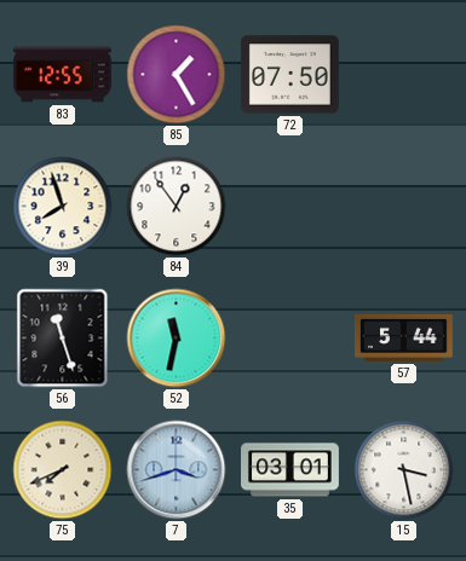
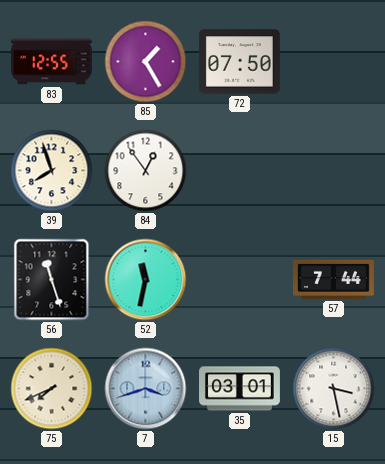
57: 5:44 -> 7:44
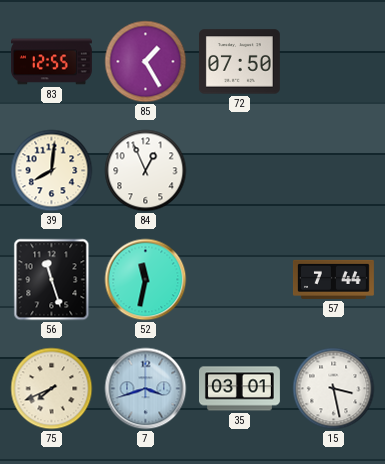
39: 7:57 -> 8:01
84: 12:54 -> 12:56
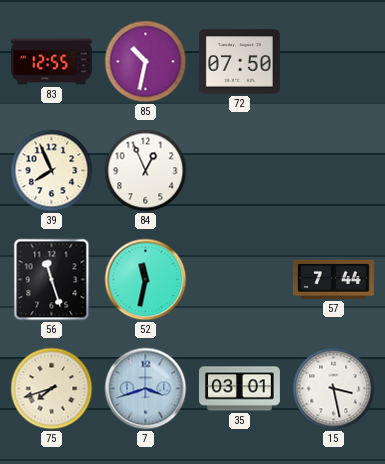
85: 1:25 -> 10:32
39: 8:01 -> 7:56
75: 7:41 -> 7:42
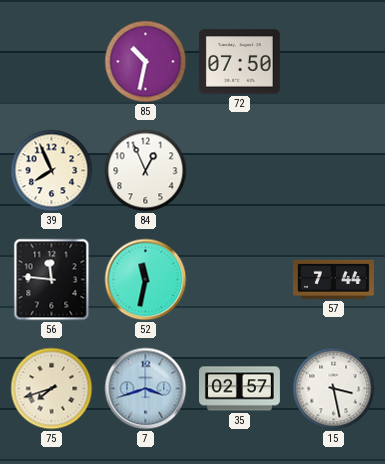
83: 12:55 -> none
56: 11:27 -> 11:46
35: 03:01 -> 02:57
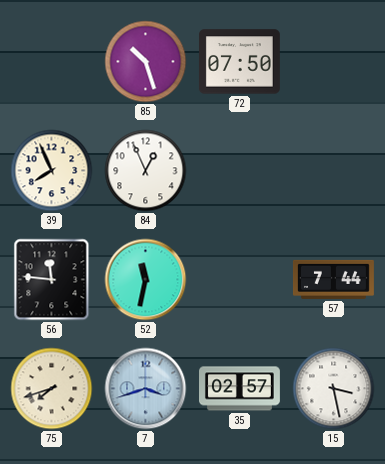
85: 10:32 -> 10:27
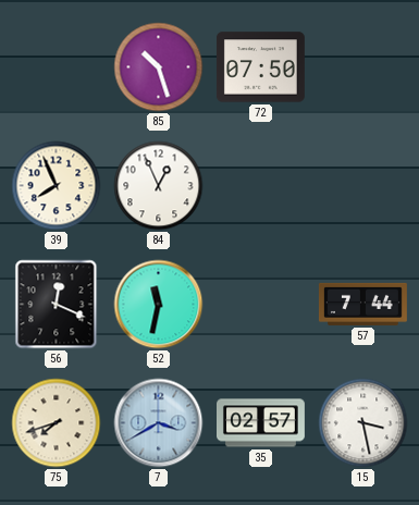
56: 11:46 -> 12:19
7: 3:42 -> 3:40
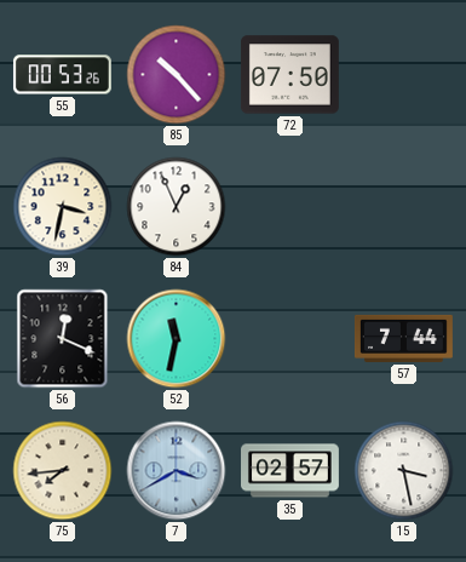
55: none -> 00:53
85: 10:27 -> 10:23
39: 7:56 -> 3:32
75: 7:42 -> 7:44
